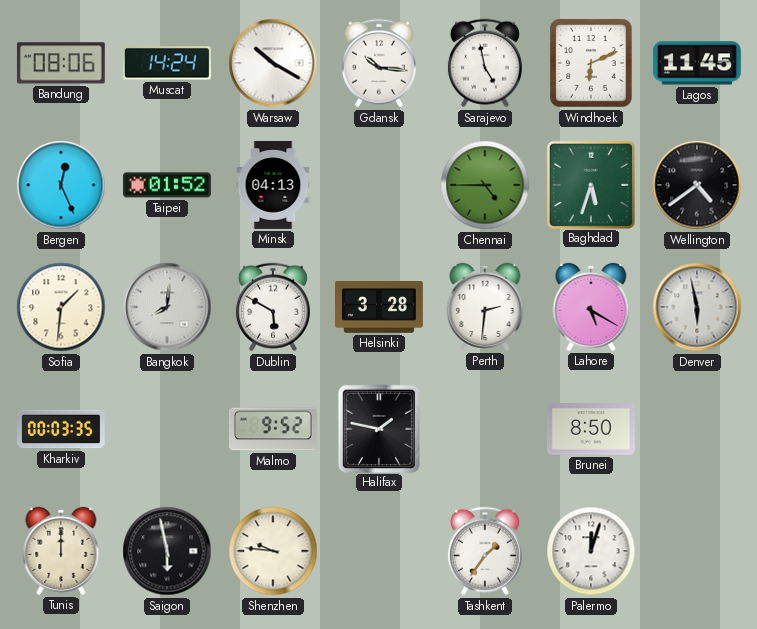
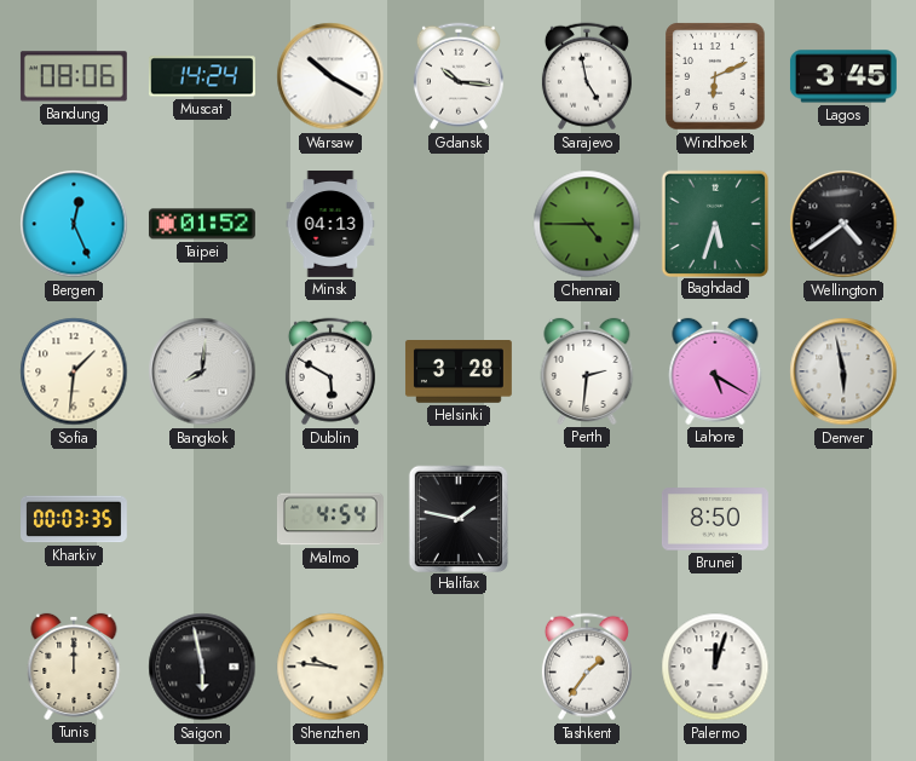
Lagos: 11:45 -> 3:45
Malmo: 9:52 -> 4:54
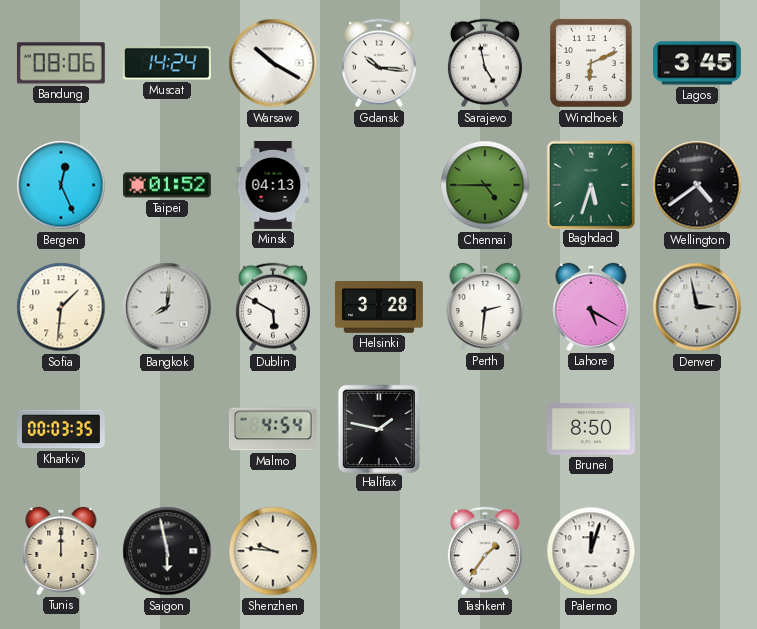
Denver: 5:58 -> 2:58
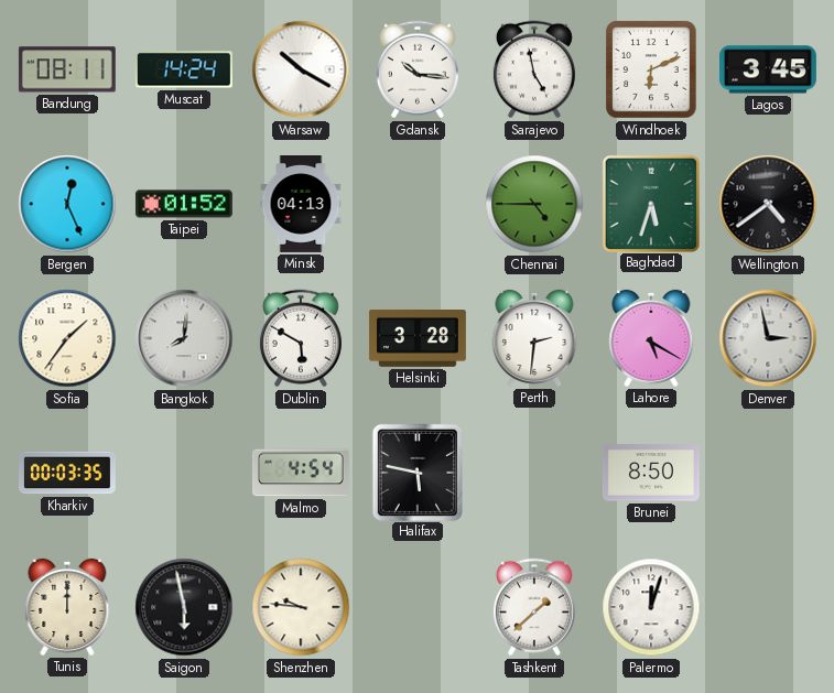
Bandung: 08:06 -> 08:11
Sofia: 1:31 -> 1:36
Halifax: 1:47 -> 5:47
Tashkent: 1:36 -> 1:38
